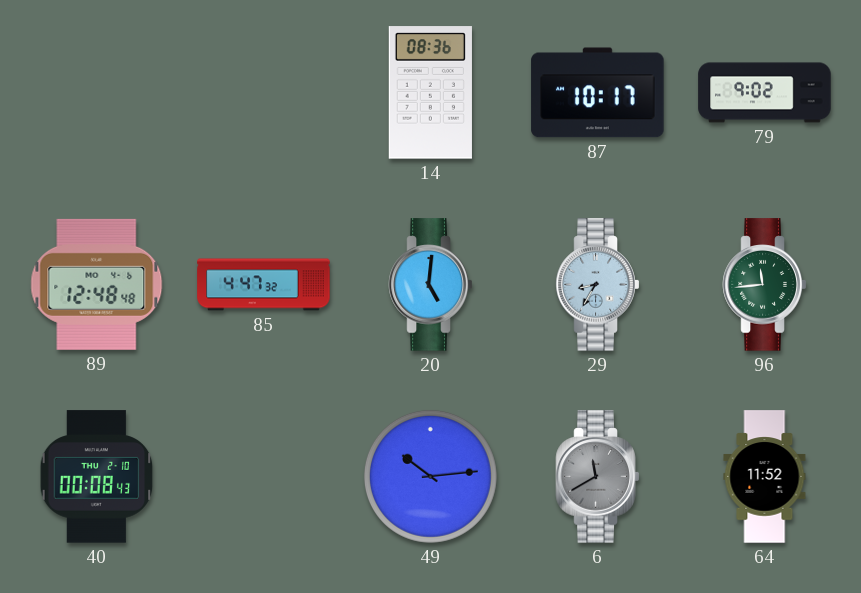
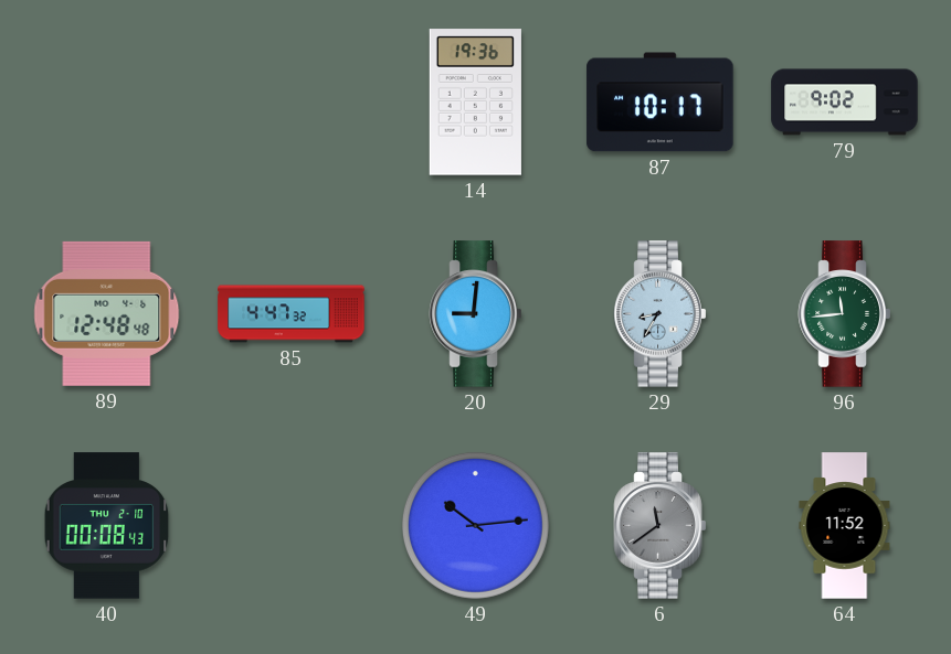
14: 08:36 -> 19:36
20: 5:01 -> 9:01
6: 11:40 -> 11:39
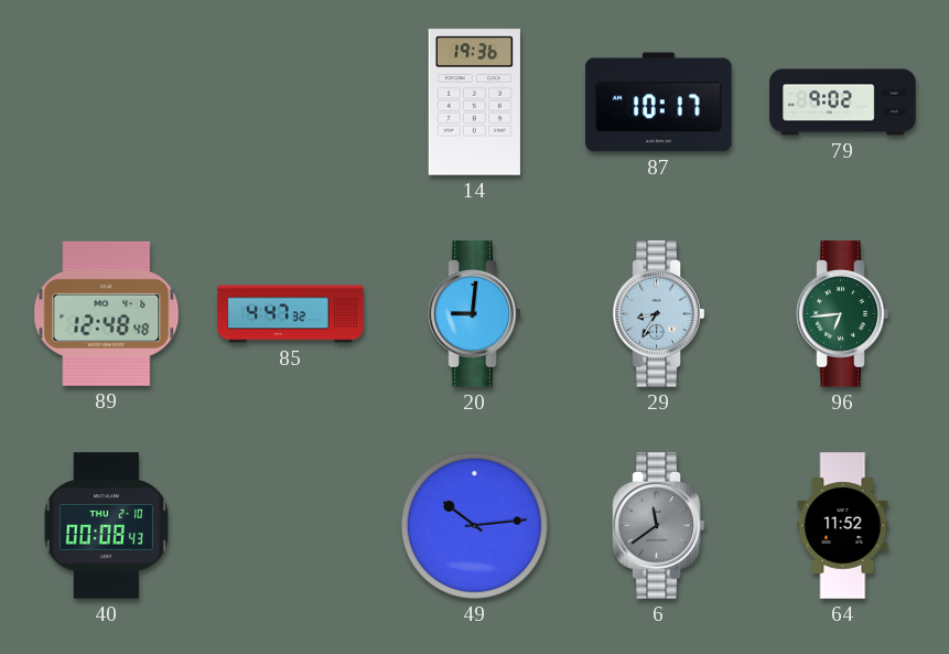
96: 11:44 -> 6:44
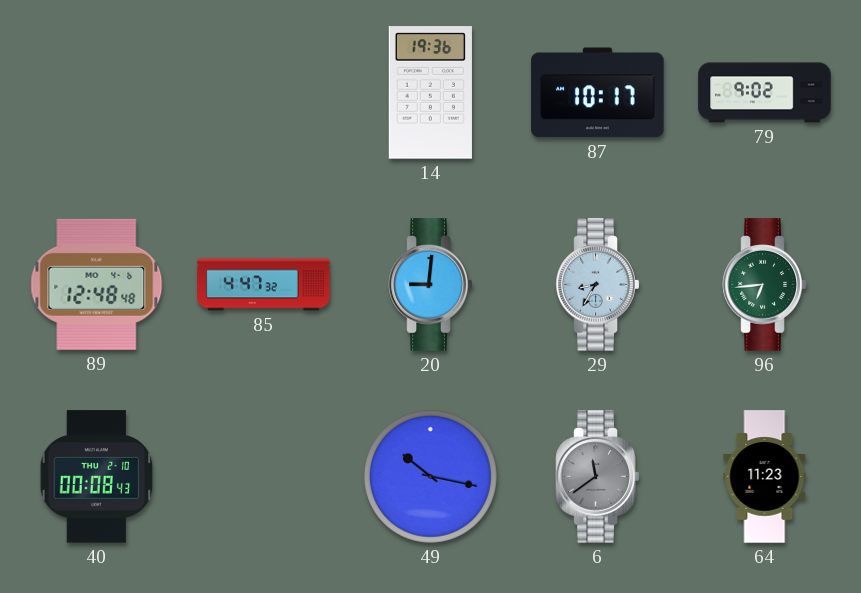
49: 10:14 -> 10:17
64: 11:52 -> 11:23
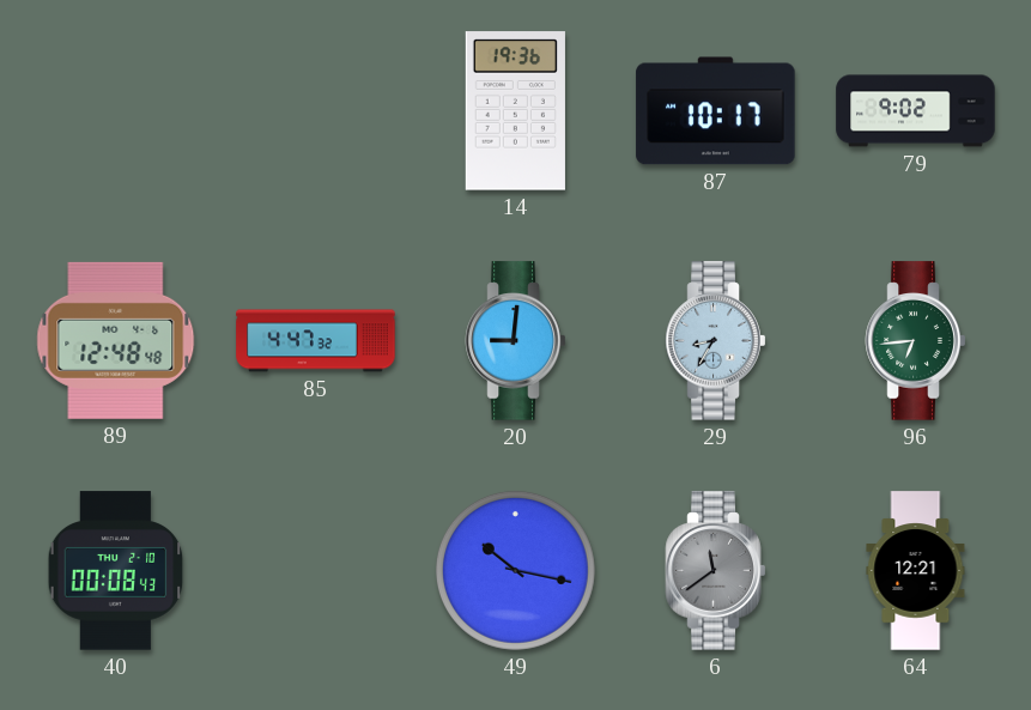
64: 11:23 -> 12:21
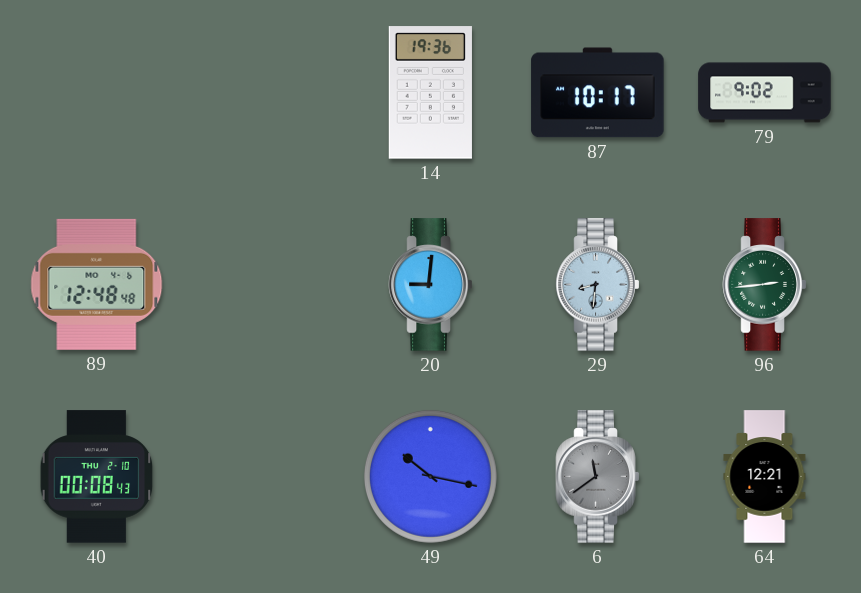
85: 4:47 -> none
29: 8:35 -> 8:31
96: 6:44 -> 2:44
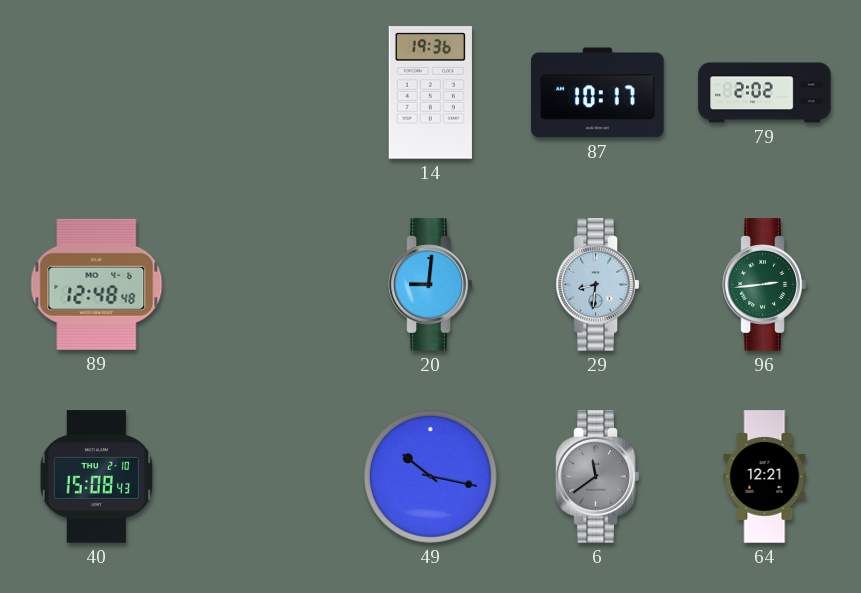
79: 9:02 -> 2:02
40: 00:08 -> 15:08
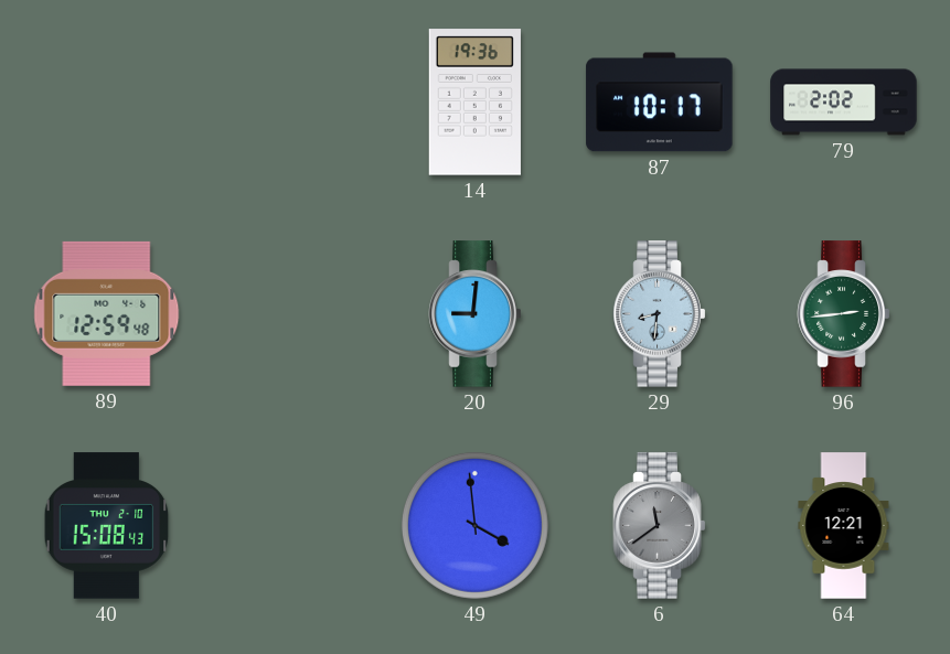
89: 12:48 -> 12:59
49: 10:17 -> 3:59
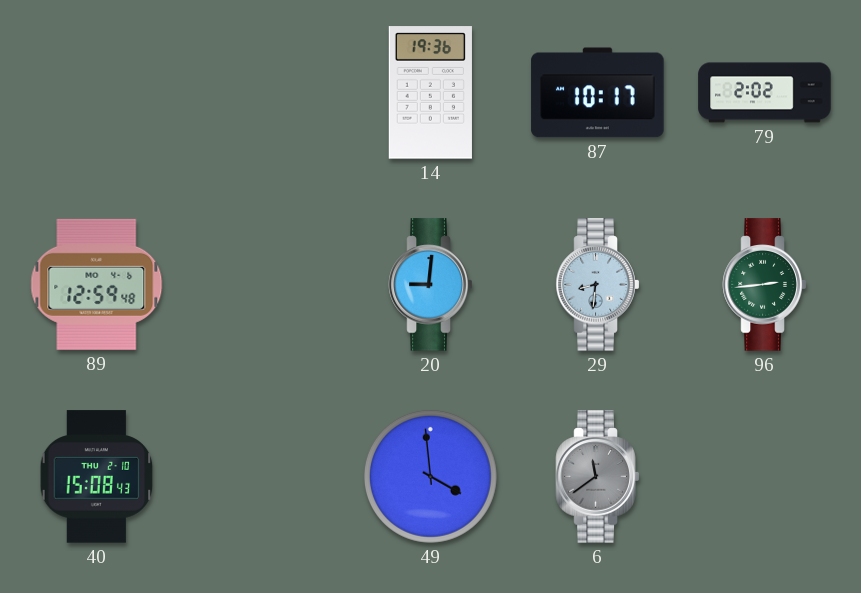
64: 12:21 -> none
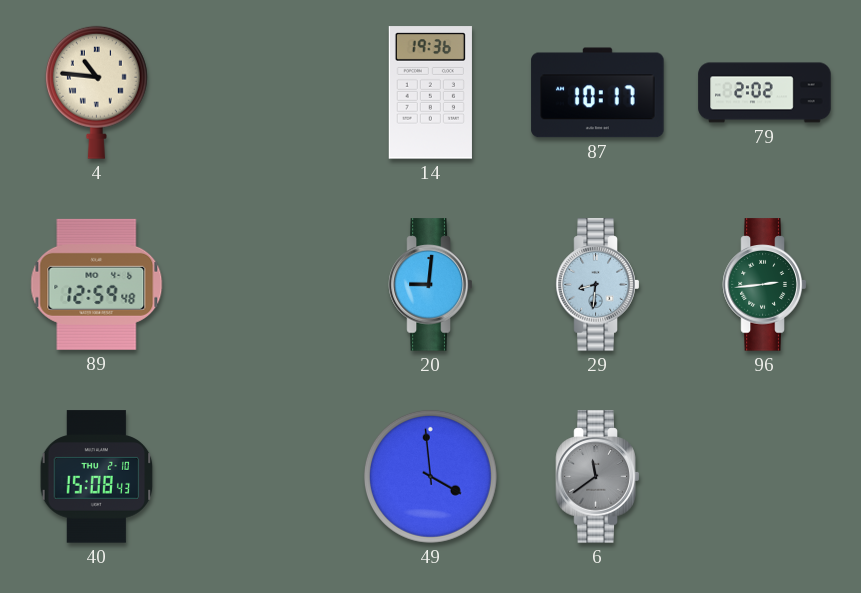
4: none -> 10:46
